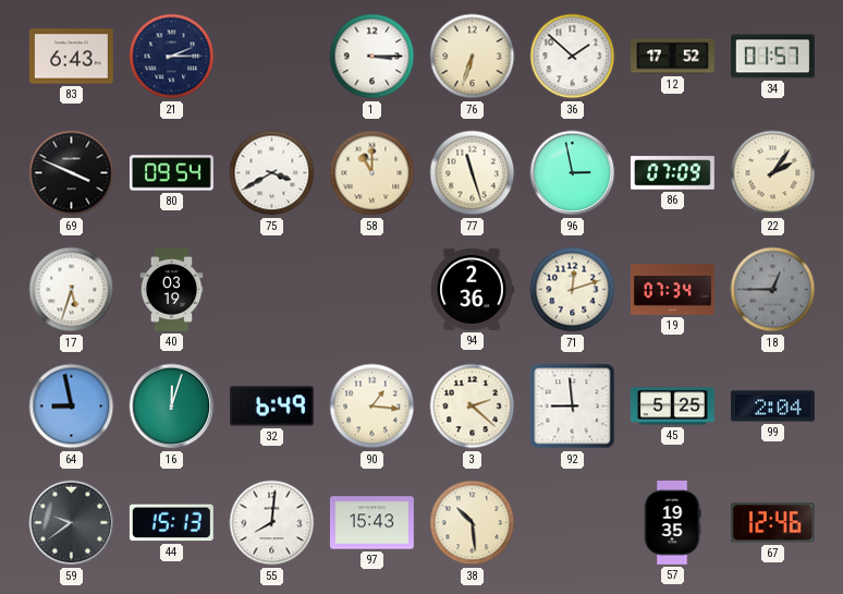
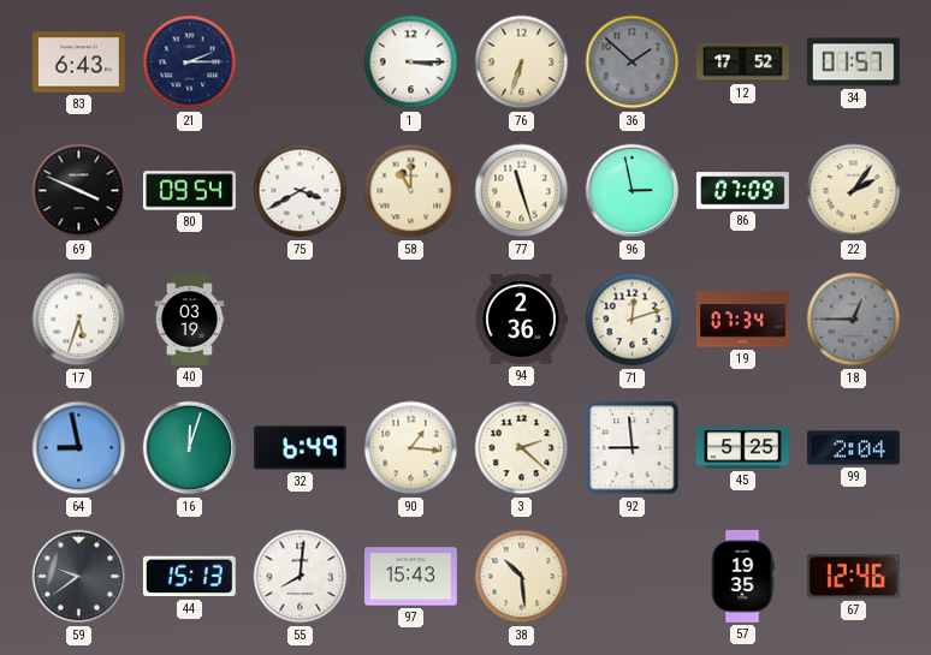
36 dial: white -> grey
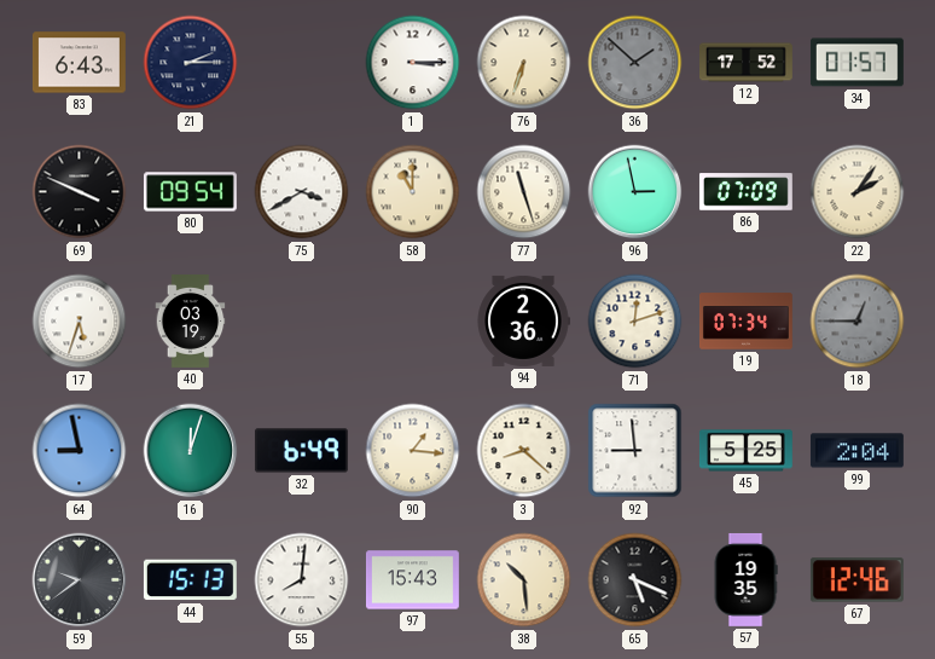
3: 2:22 -> 8:22
65: none -> 5:19
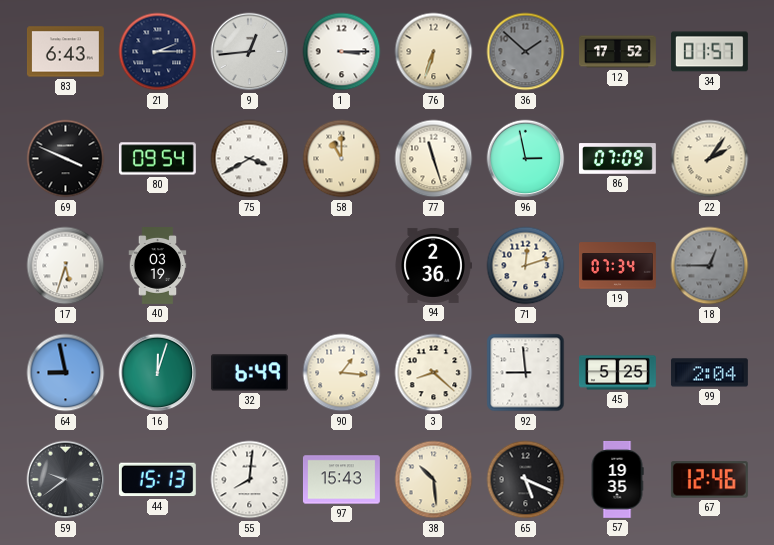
9: none -> 12:44
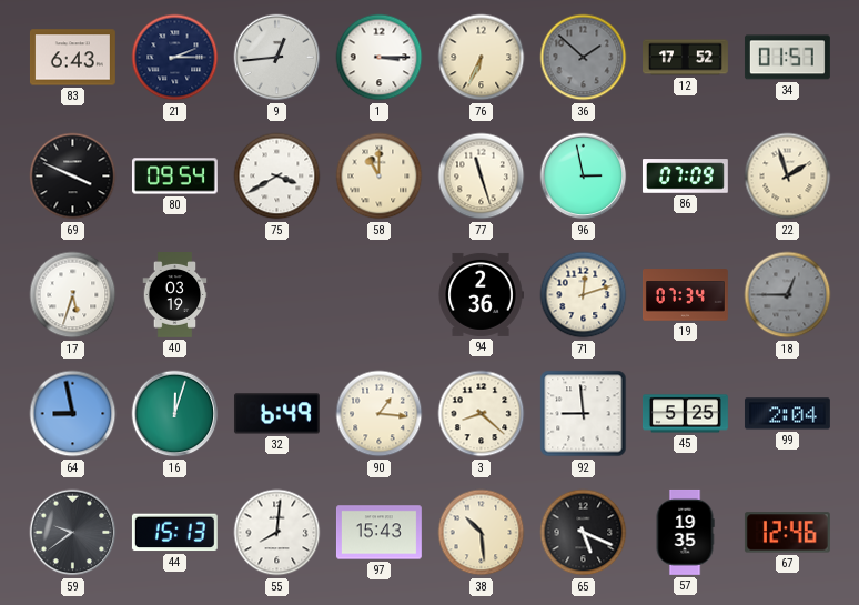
76: 6:33 -> 6:34
22: 2:06 -> 1:57
